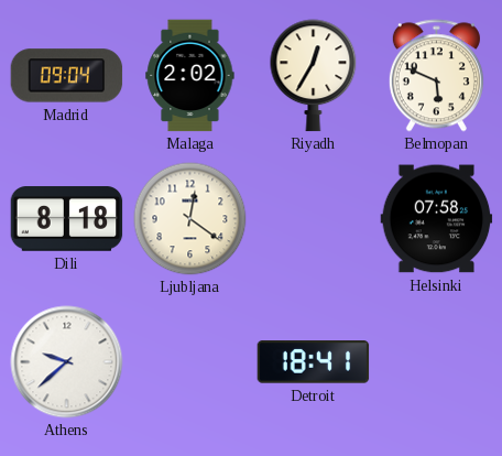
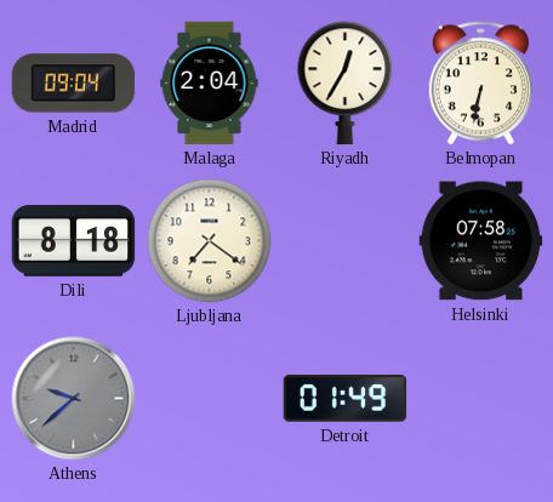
Malaga: 2:02 -> 2:04
Belmopan: 5:49 -> 6:32
Ljubljana: 12:21 -> 7:21
Athens dial: white -> grey
Detroit: 18:41 -> 01:49
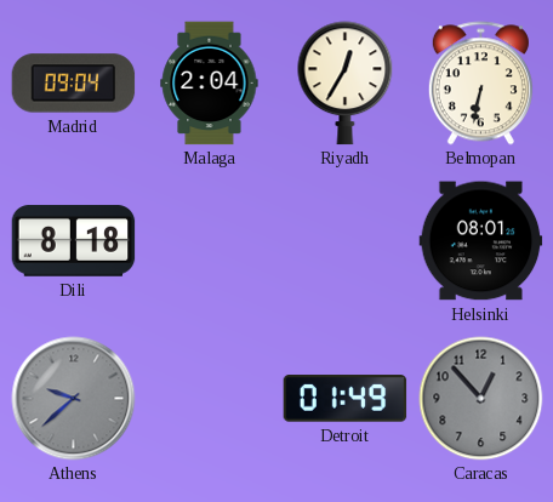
Ljubljana: 7:21 -> none
Helsinki: 07:58 -> 08:01
Caracas: none -> 12:53
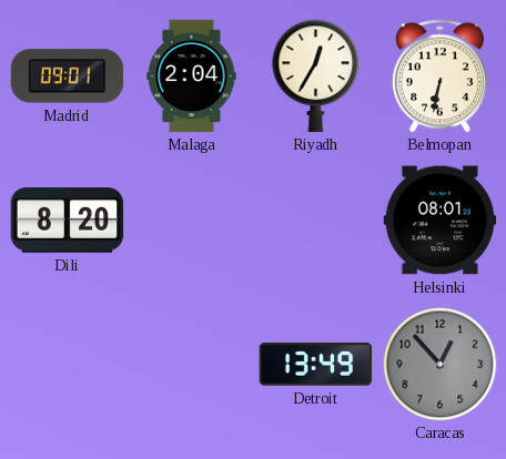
Madrid: 09:04 -> 09:01
Dili: 8:18 -> 8:20
Athens: 9:38 -> none
Detroit: 01:49 -> 13:49
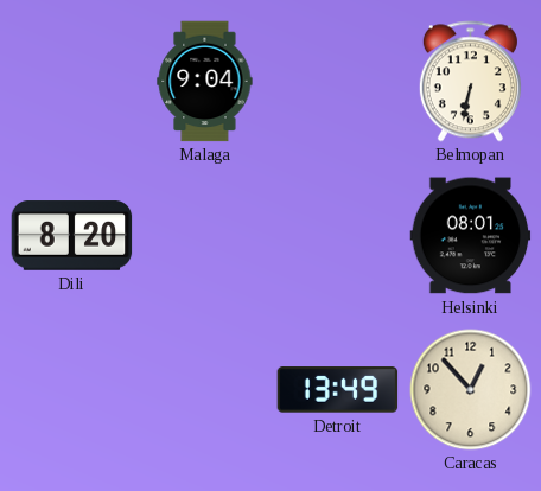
Madrid: 09:01 -> none
Malaga: 2:04 -> 9:04
Riyadh: 12:35 -> none
Caracas dial: grey -> cream
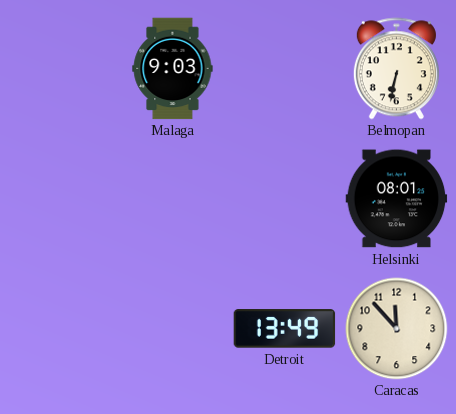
Malaga: 9:04 -> 9:03
Dili: 8:20 -> none
Caracas: 12:53 -> 11:53
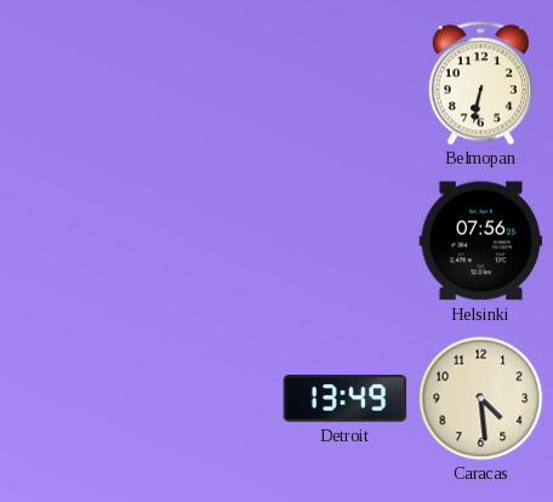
Malaga: 9:03 -> none
Helsinki: 08:01 -> 07:56
Caracas: 11:53 -> 4:29
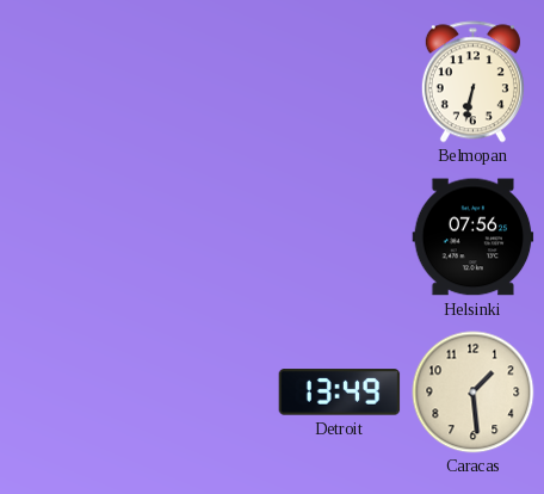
Caracas: 4:29 -> 1:29
